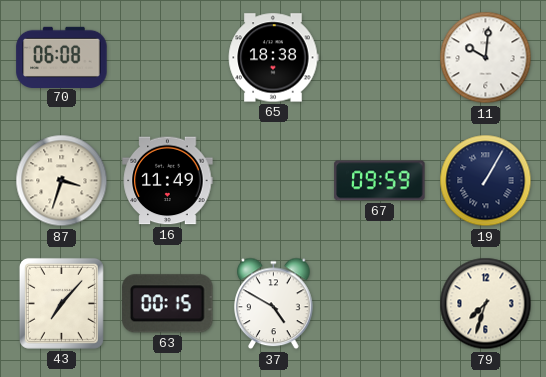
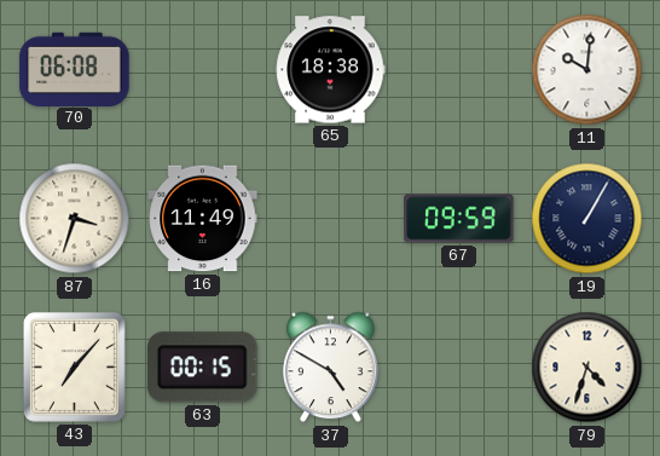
79: 7:33 -> 4:33
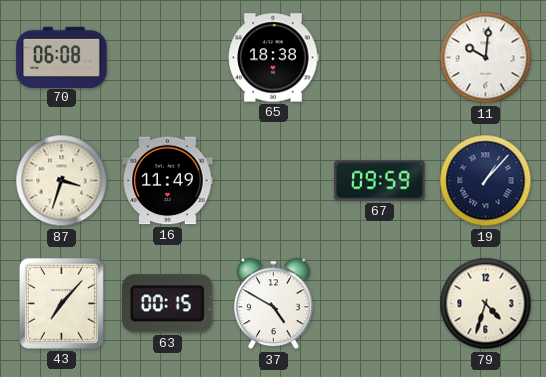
19: 1:05 -> 1:07
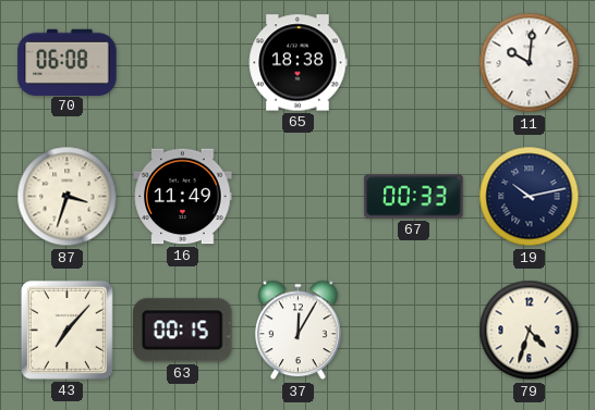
67: 09:59 -> 00:33
19: 1:07 -> 10:13
37: 4:50 -> 12:05
